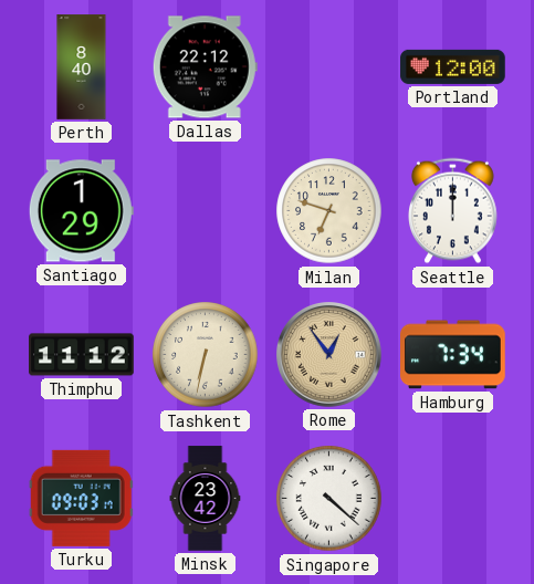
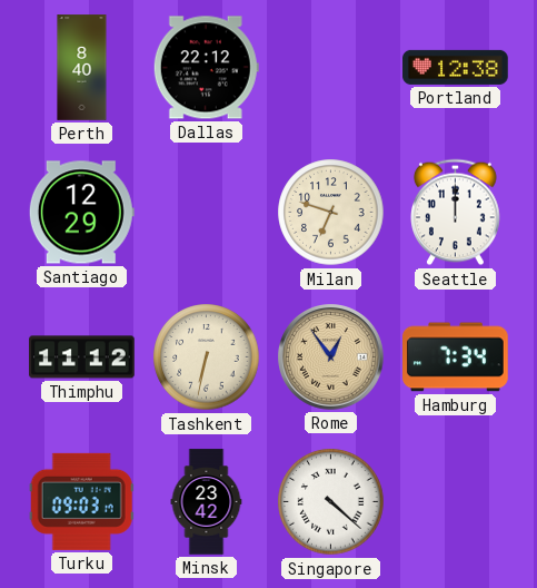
Portland: 12:00 -> 12:38
Santiago: 1:29 -> 12:29
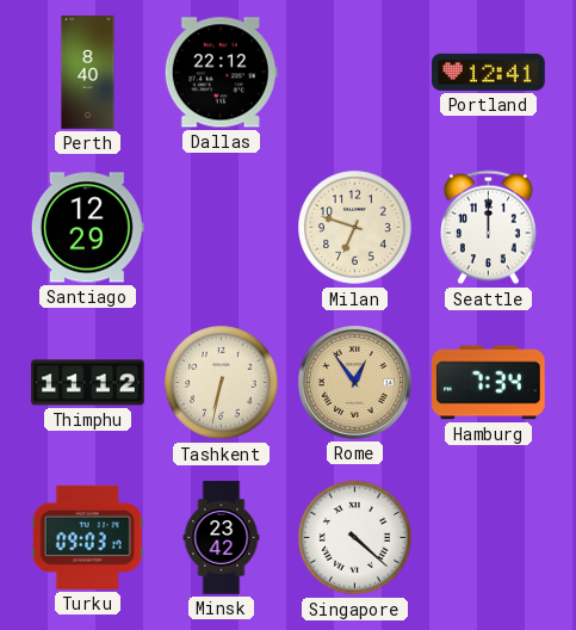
Portland: 12:38 -> 12:41
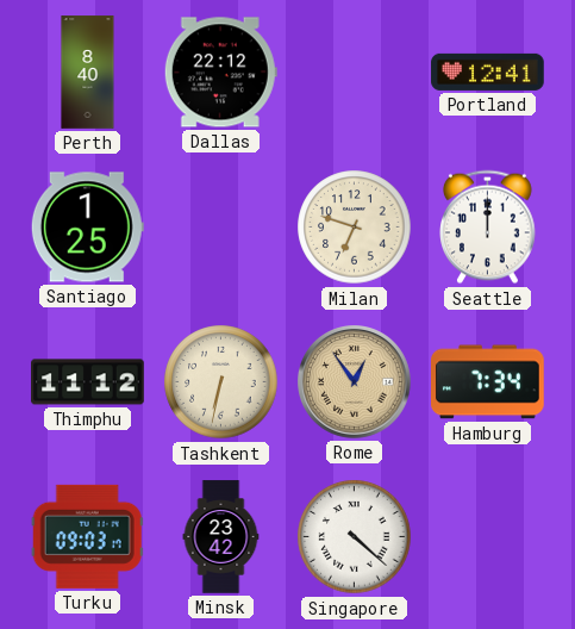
Santiago: 12:29 -> 1:25
